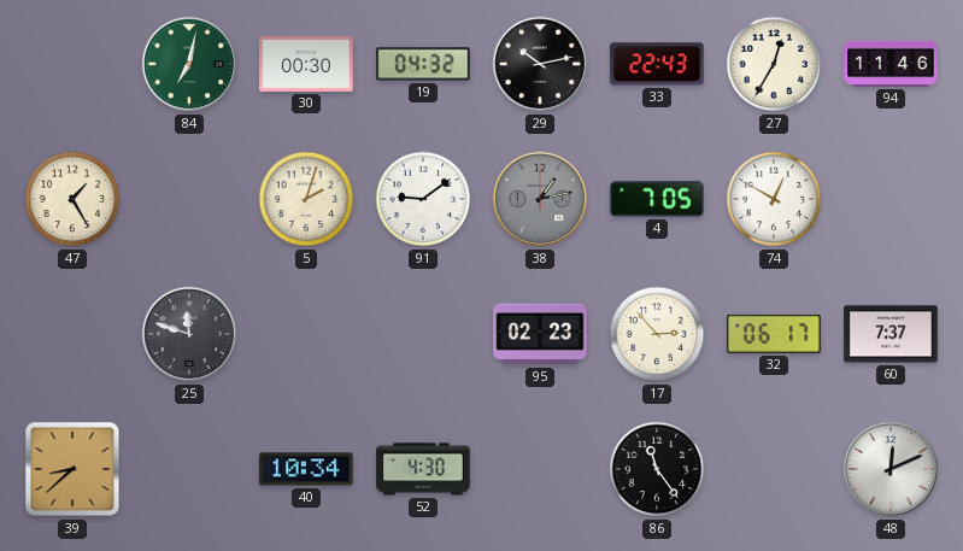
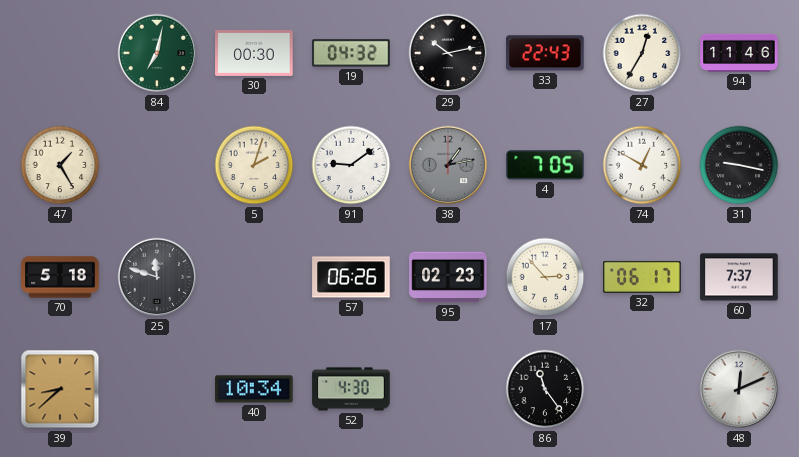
31: none -> 9:17
70: none -> 5:18
57: none -> 06:26
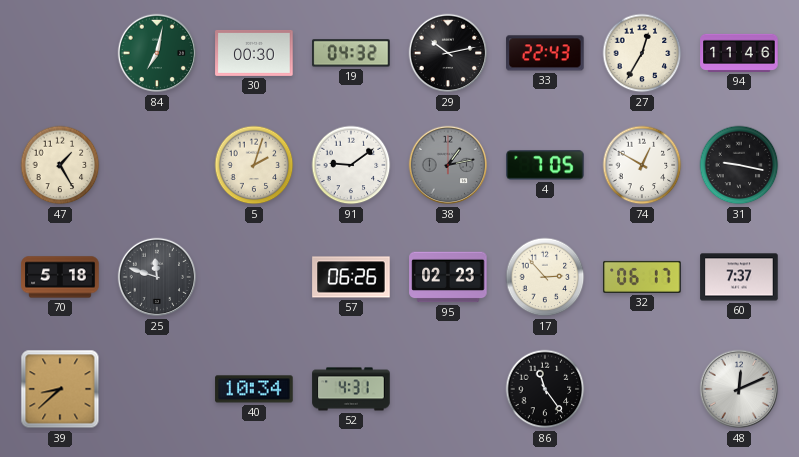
52: 4:30 -> 4:31
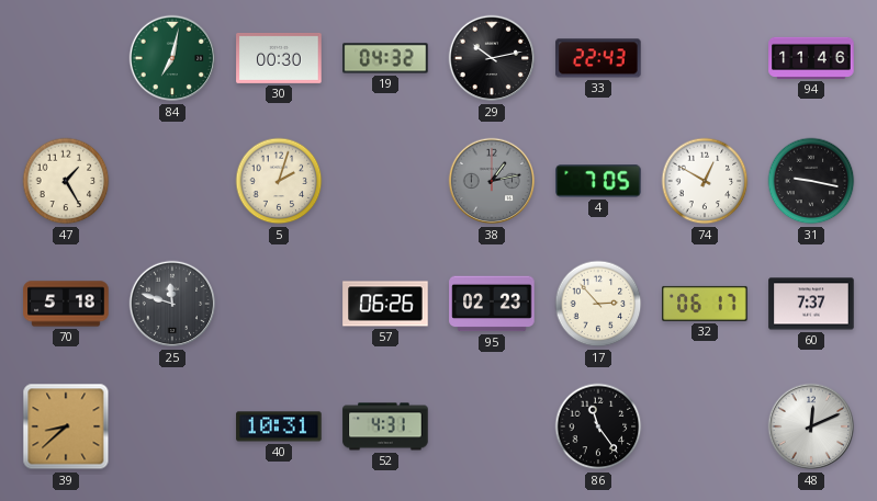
27: 12:35 -> none
91: 9:09 -> none
40: 10:34 -> 10:31
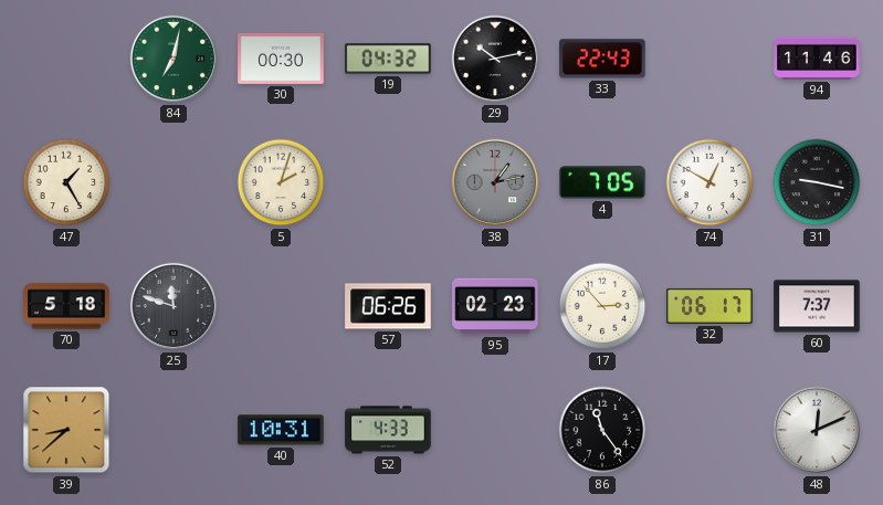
52: 4:31 -> 4:33
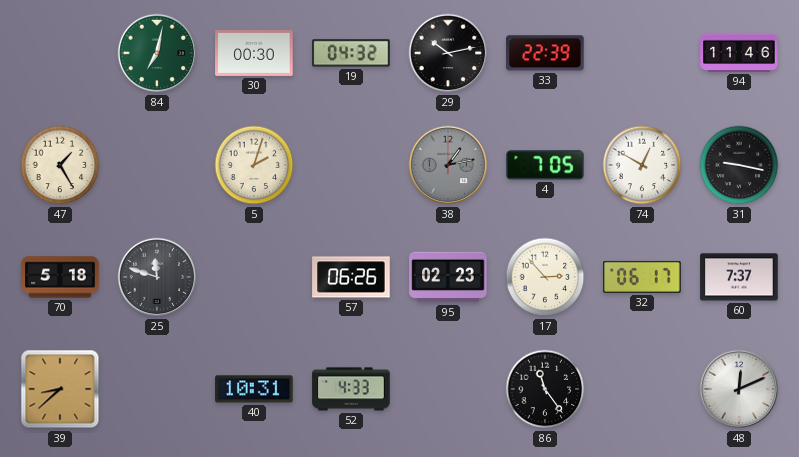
33: 22:43 -> 22:39
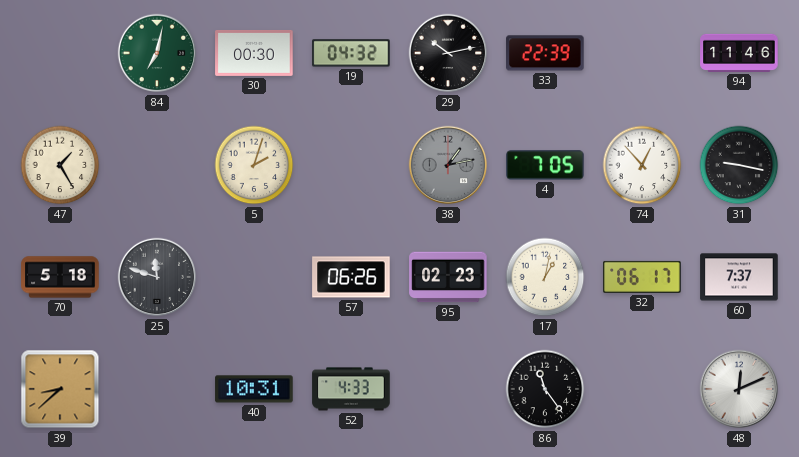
74: 12:50 -> 12:53
17: 2:53 -> 1:02
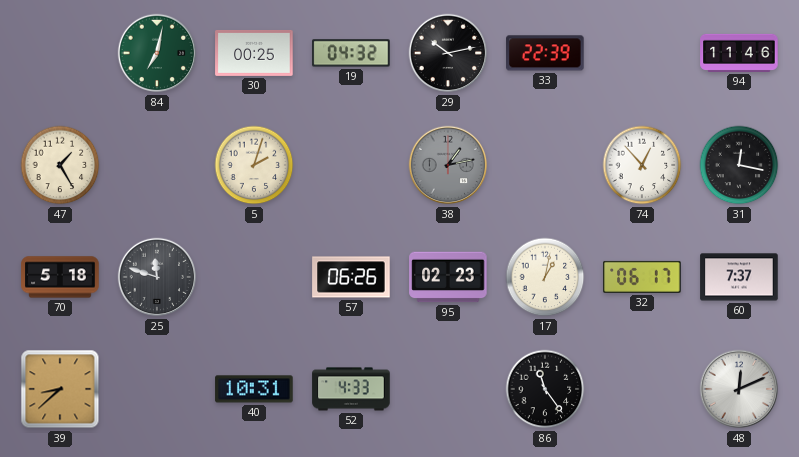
30: 00:30 -> 00:25
4: 7:05 -> none
31: 9:17 -> 12:17
